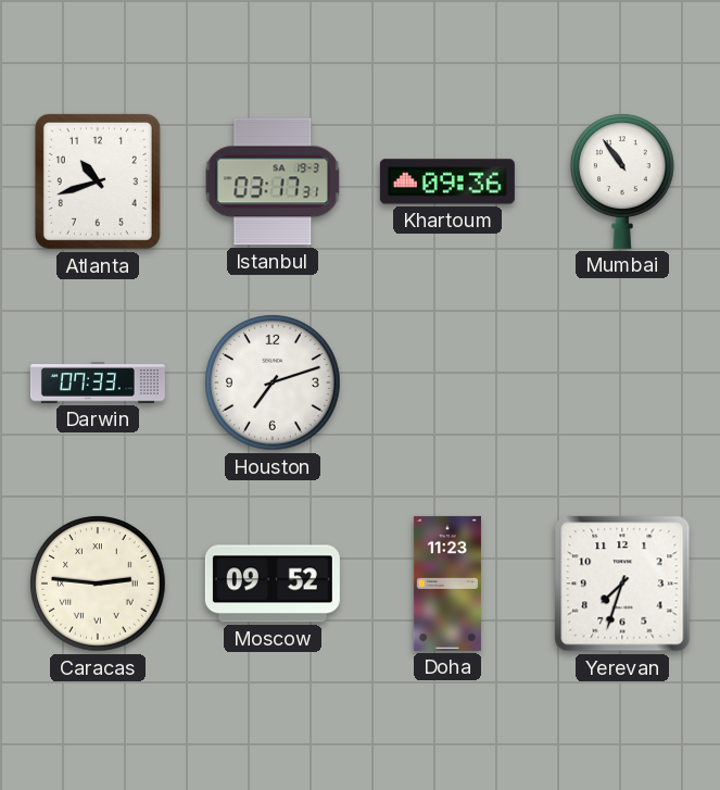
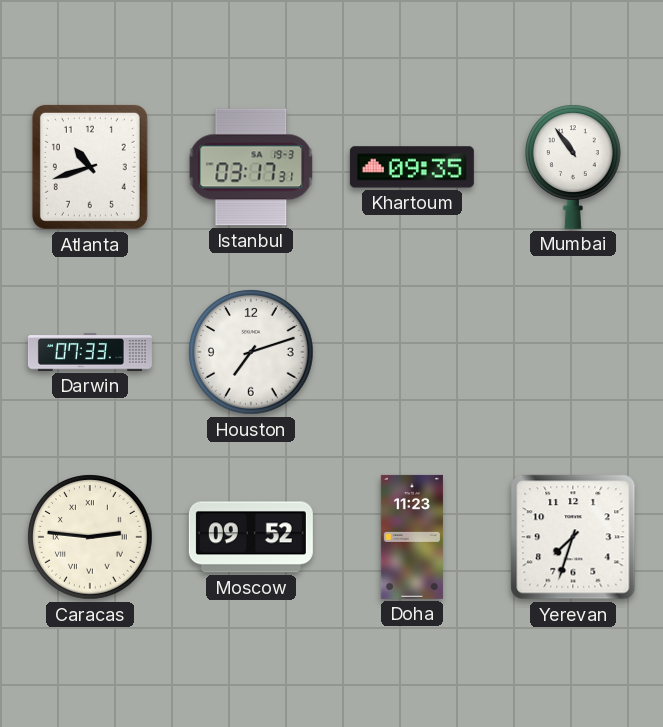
Khartoum: 09:36 -> 09:35
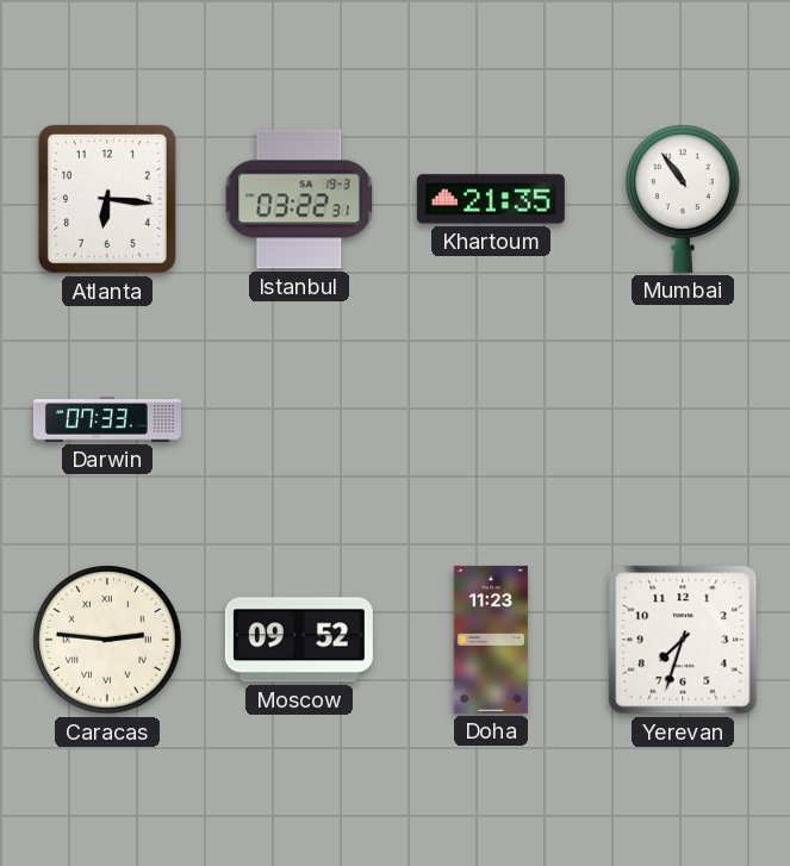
Atlanta: 10:42 -> 6:16
Istanbul: 03:17 -> 03:22
Khartoum: 09:35 -> 21:35
Houston: 7:12 -> none
